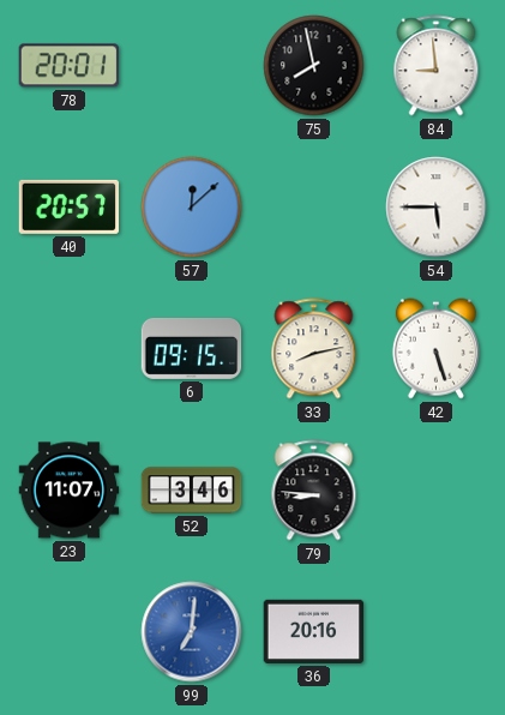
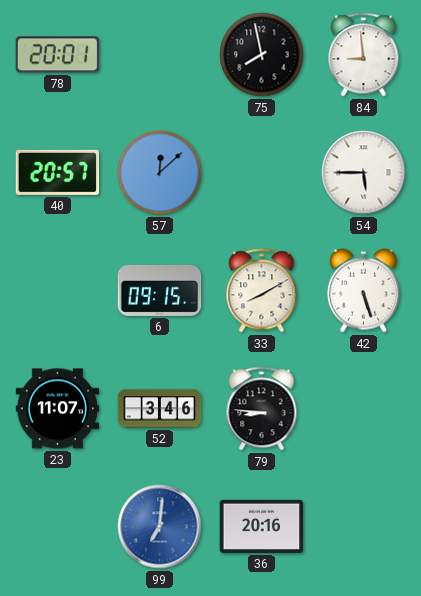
33: 8:13 -> 8:10
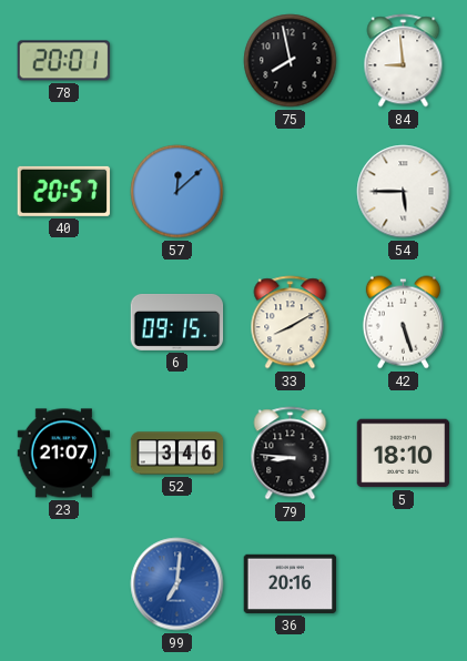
23: 11:07 -> 21:07
5: none -> 18:10
